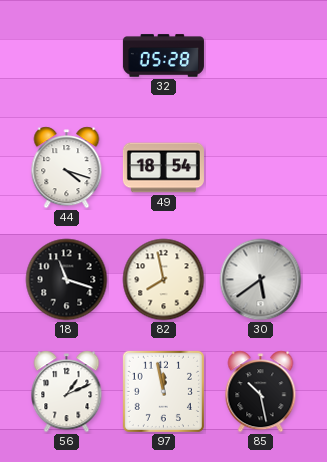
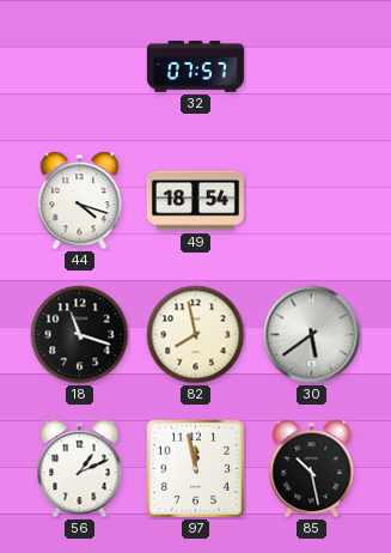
32: 05:28 -> 07:57
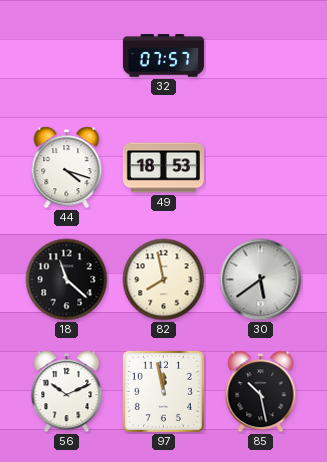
49: 18:54 -> 18:53
18: 11:18 -> 11:22
56: 1:11 -> 10:11
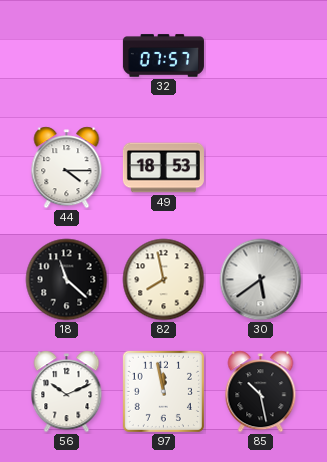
44: 4:18 -> 4:15
